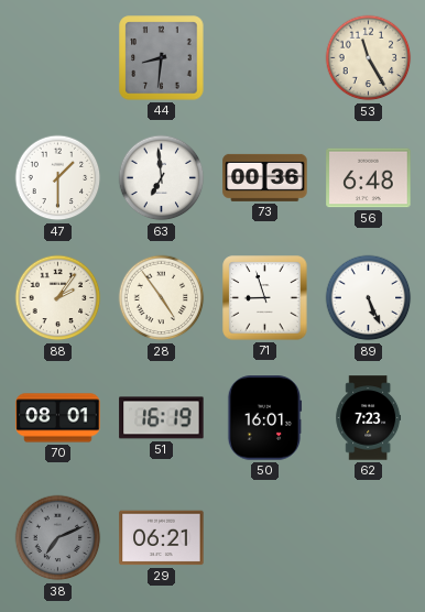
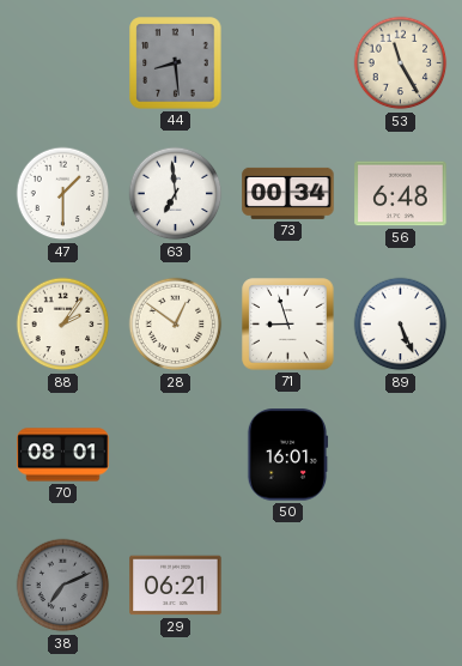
44: 8:31 -> 8:29
73: 00:36 -> 00:34
28: 4:54 -> 12:51
51: 16:19 -> none
62: 7:23 -> none
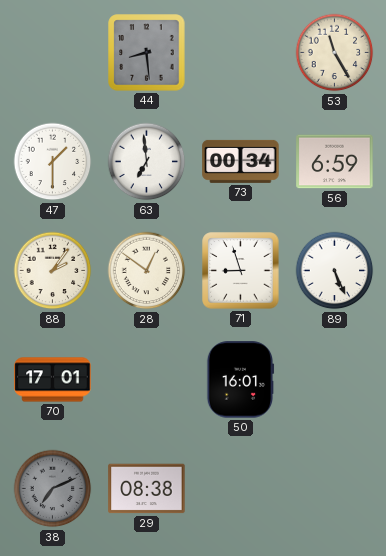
56: 6:48 -> 6:59
70: 08:01 -> 17:01
29: 06:21 -> 08:38
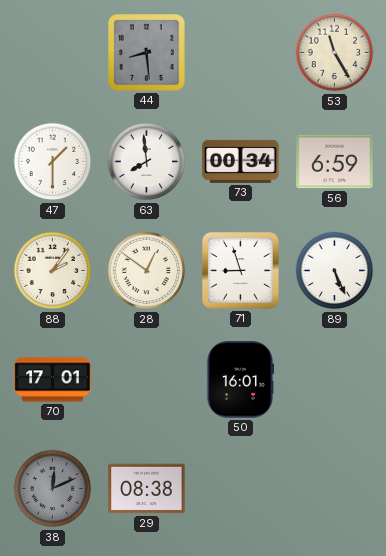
63: 6:59 -> 7:59
38: 7:11 -> 12:11
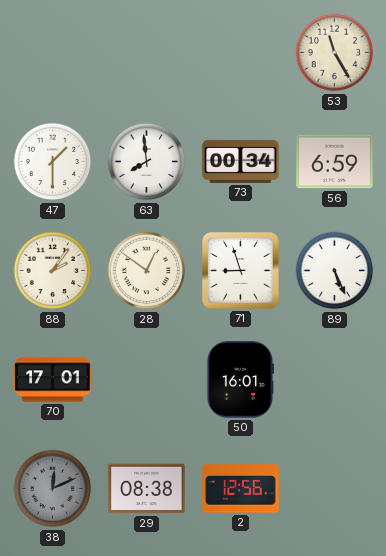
44: 8:29 -> none
2: none -> 12:56
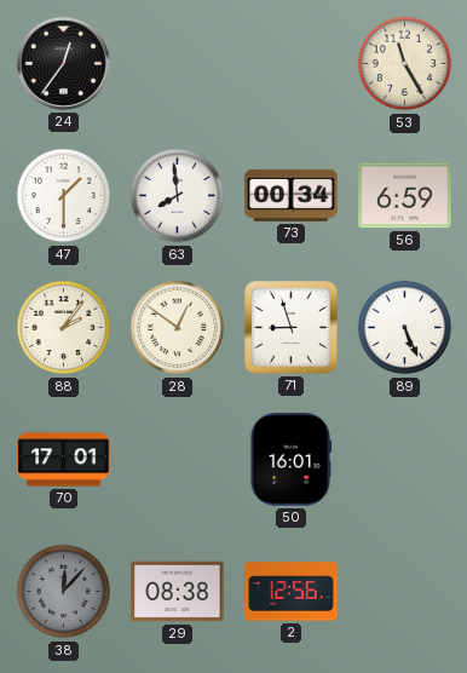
24: none -> 12:36
38: 12:11 -> 12:07
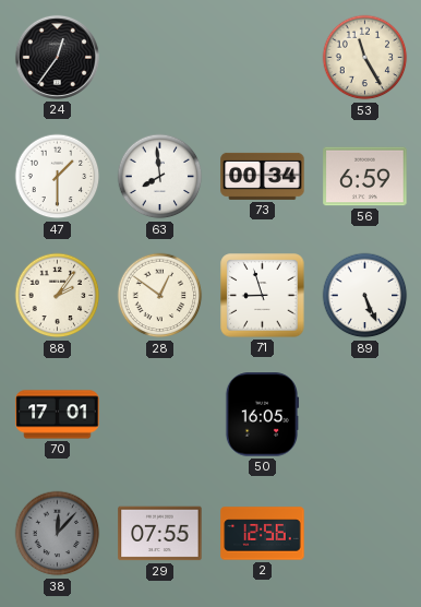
50: 16:01 -> 16:05
29: 08:38 -> 07:55
